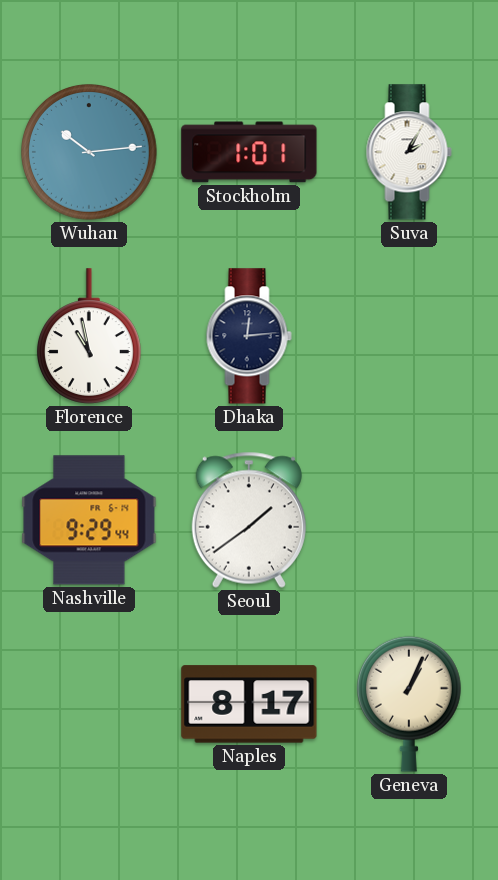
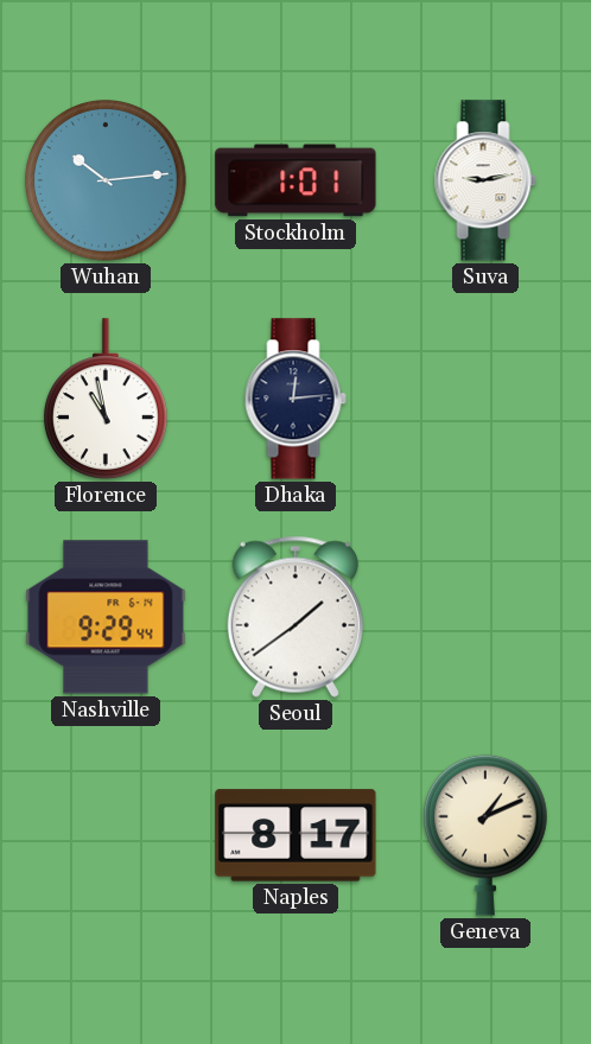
Suva: 2:05 -> 9:13
Geneva: 1:04 -> 1:11
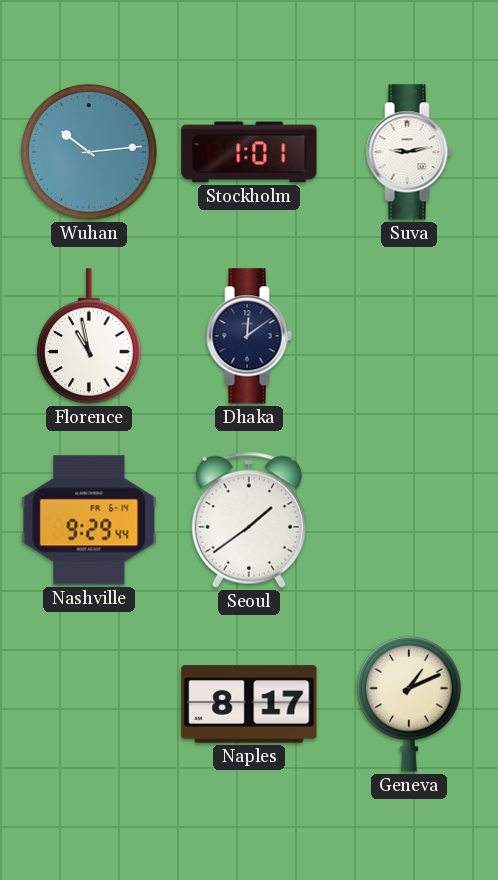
Dhaka: 12:14 -> 12:09
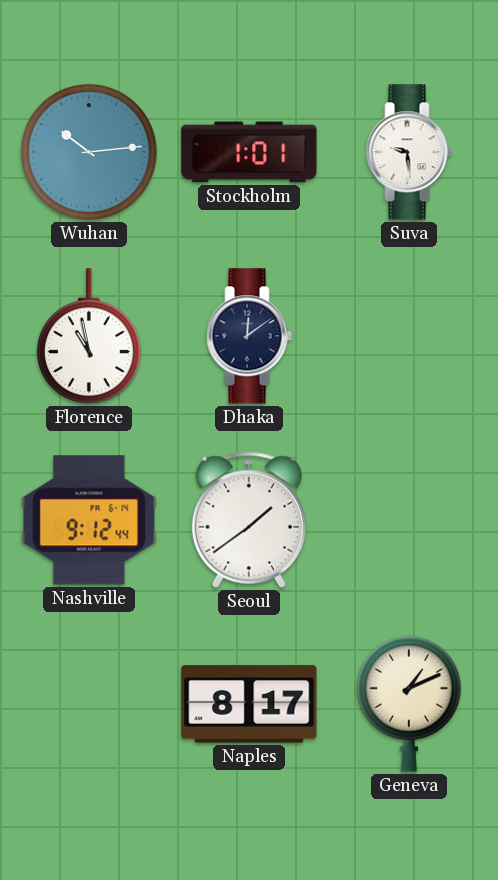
Suva: 9:13 -> 9:29
Nashville: 9:29 -> 9:12
